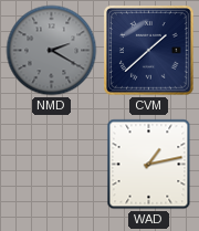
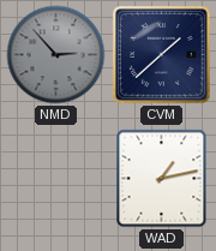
NMD: 2:20 -> 2:53
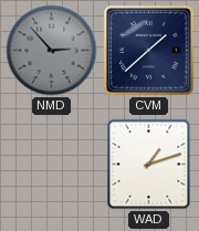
WAD: 1:13 -> 1:12
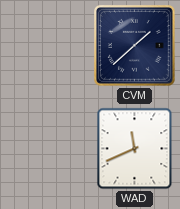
NMD: 2:53 -> none
WAD: 1:12 -> 11:41
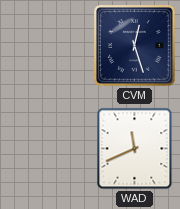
CVM: 1:38 -> 12:27
